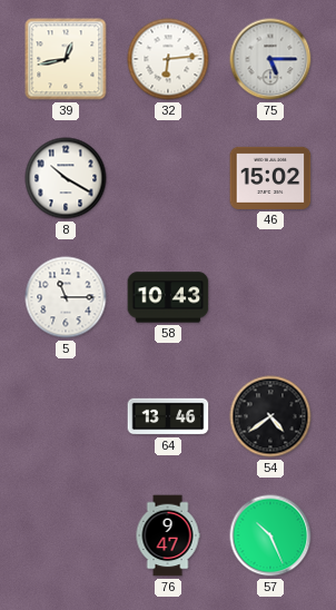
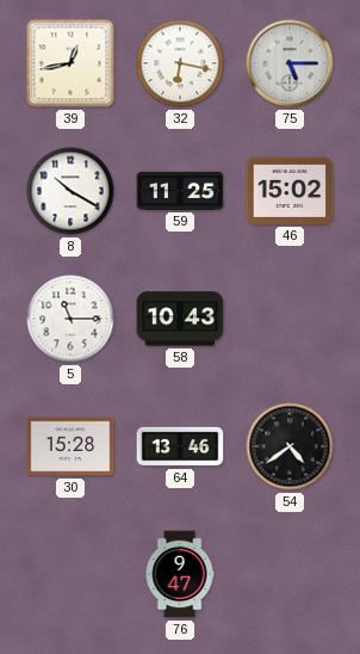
32: 6:14 -> 6:17
59: none -> 11:25
30: none -> 15:28
57: 10:26 -> none
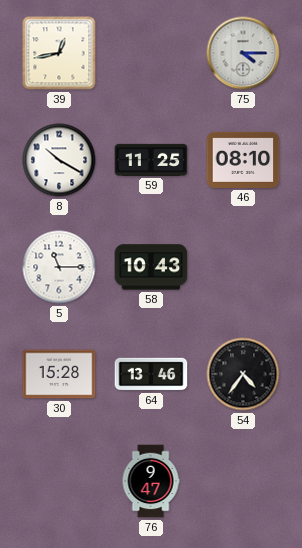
32: 6:17 -> none
75: 5:15 -> 4:15
46: 15:02 -> 08:10
54: 4:39 -> 4:36
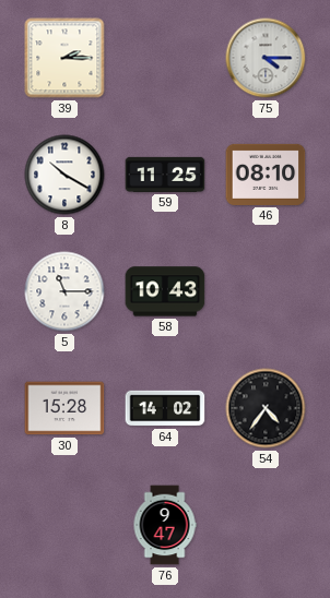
39: 12:43 -> 2:15
64: 13:46 -> 14:02
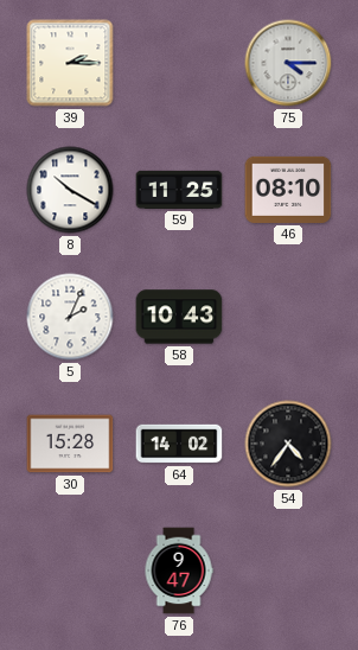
5: 11:15 -> 2:04
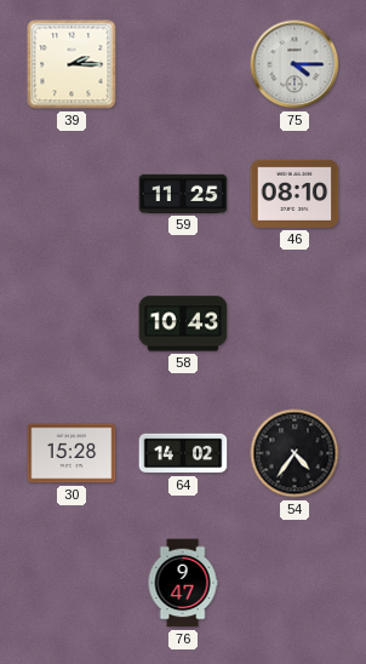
8: 10:20 -> none
5: 2:04 -> none
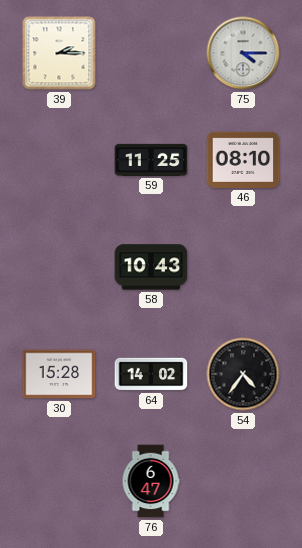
76: 9:47 -> 6:47
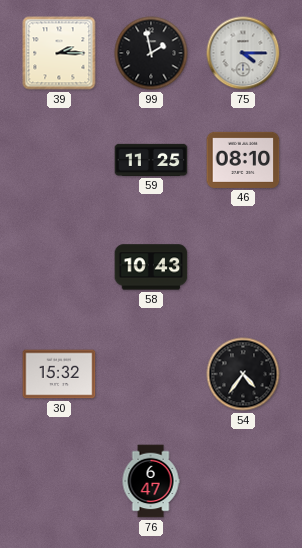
99: none -> 1:58
30: 15:28 -> 15:32
64: 14:02 -> none
